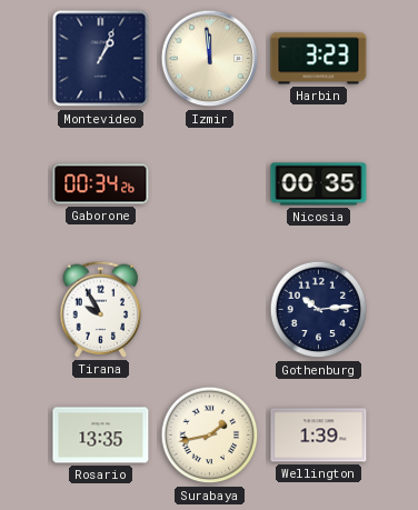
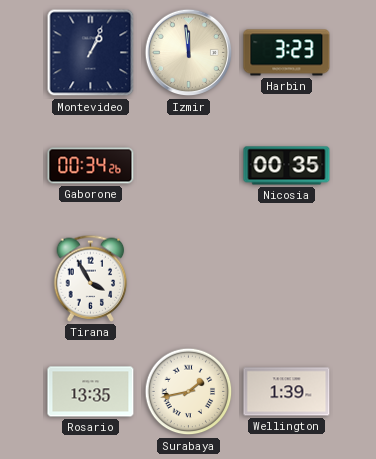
Tirana: 9:55 -> 3:55
Gothenburg: 10:14 -> none
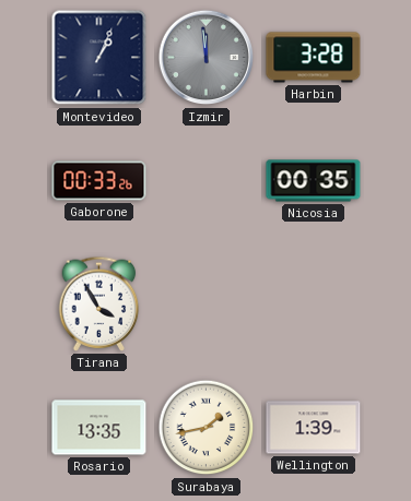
Izmir dial: cream -> grey
Harbin: 3:23 -> 3:28
Gaborone: 00:34 -> 00:33
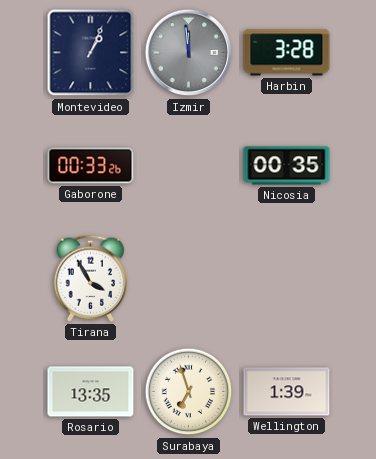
Surabaya: 1:43 -> 6:57
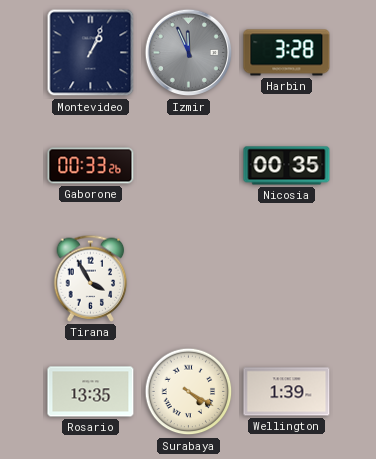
Izmir: 11:59 -> 11:56
Surabaya: 6:57 -> 4:20
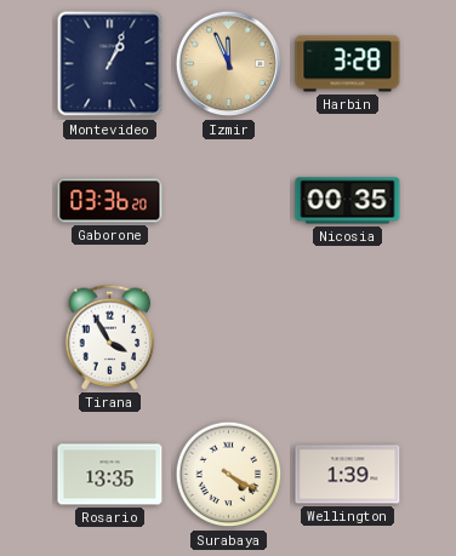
Izmir dial: grey -> champagne
Gaborone: 00:33 -> 03:36
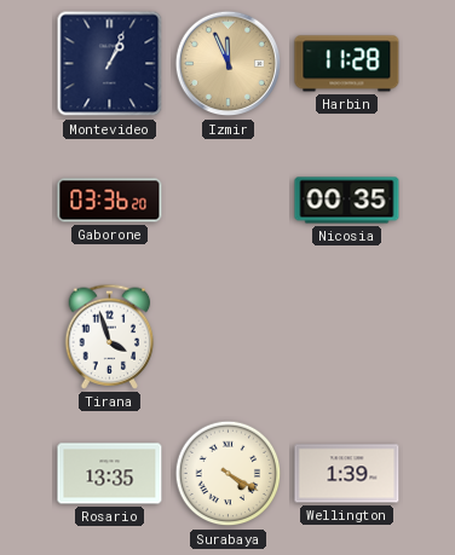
Harbin: 3:28 -> 11:28
Tirana: 3:55 -> 3:57
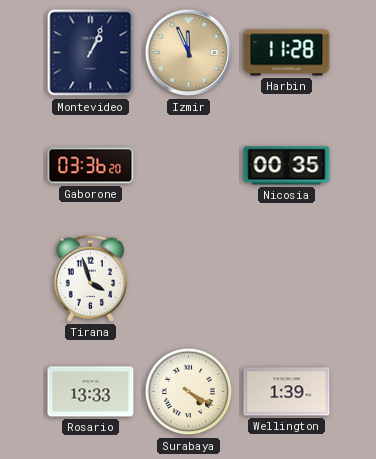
Rosario: 13:35 -> 13:33
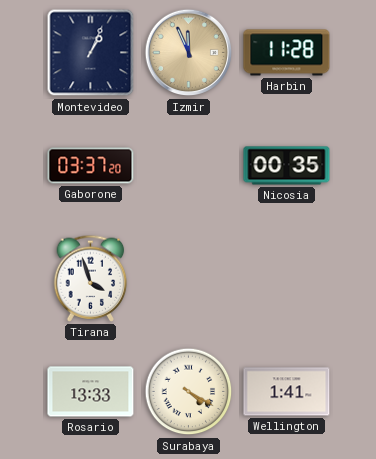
Gaborone: 03:36 -> 03:37
Wellington: 1:39 -> 1:41
